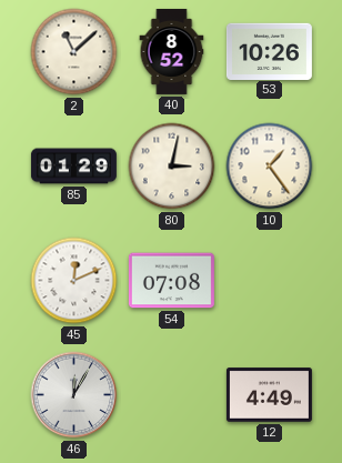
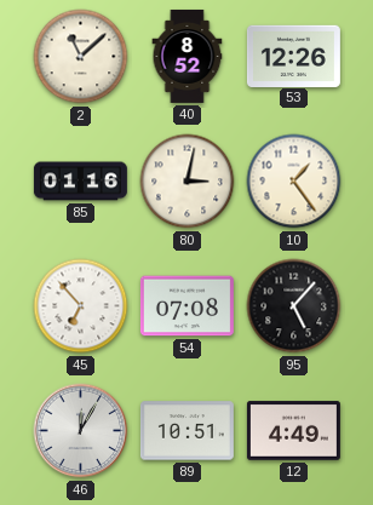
53: 10:26 -> 12:26
85: 01:29 -> 01:16
45: 12:11 -> 6:53
95: none -> 5:07
89: none -> 10:51
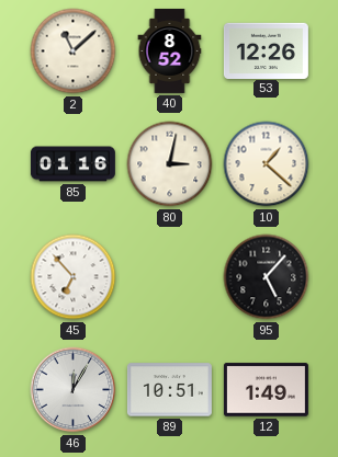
10: 1:24 -> 1:22
54: 07:08 -> none
12: 4:49 -> 1:49
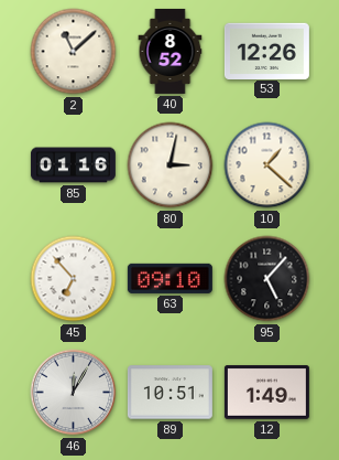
63: none -> 09:10
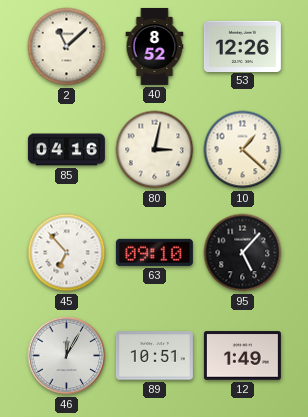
85: 01:16 -> 04:16
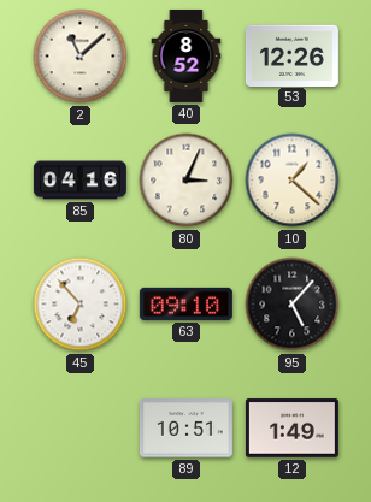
80: 3:02 -> 3:04
46: 12:05 -> none
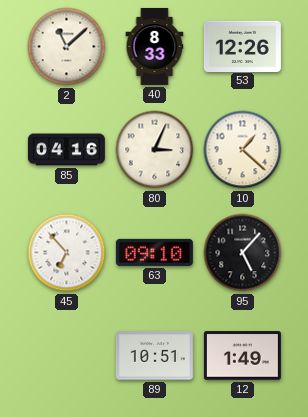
40: 8:52 -> 8:33
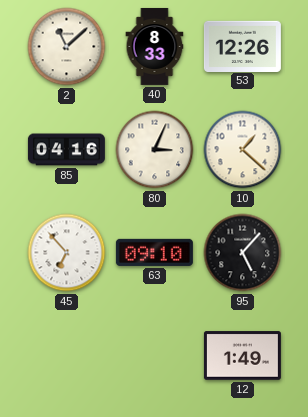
89: 10:51 -> none
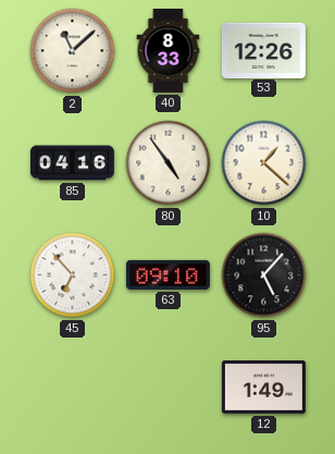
80: 3:04 -> 4:54
